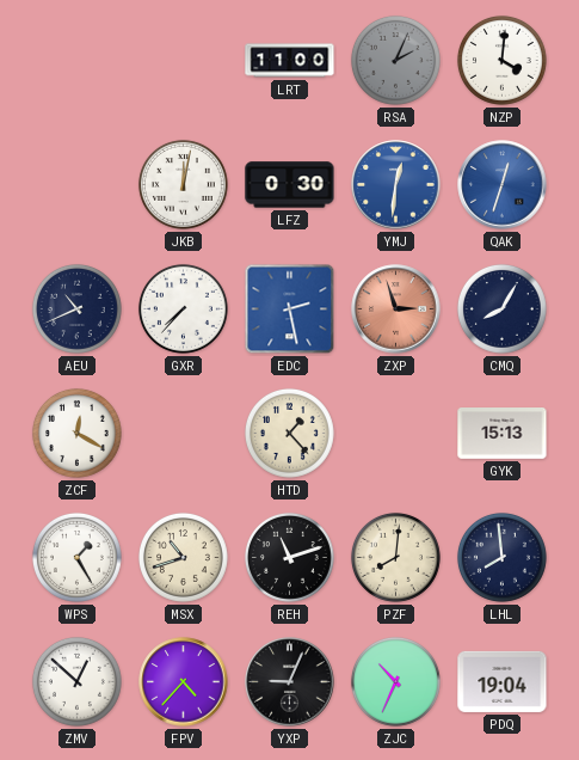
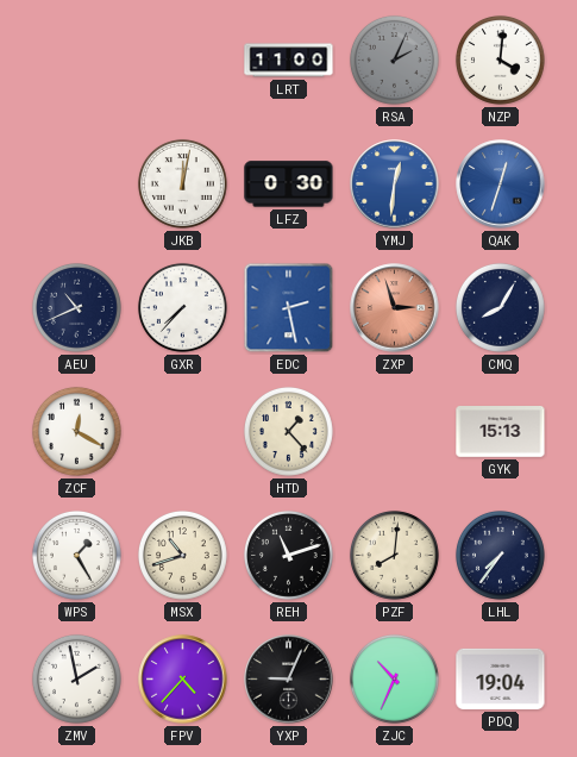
LHL: 7:59 -> 7:36
ZMV: 12:52 -> 1:58
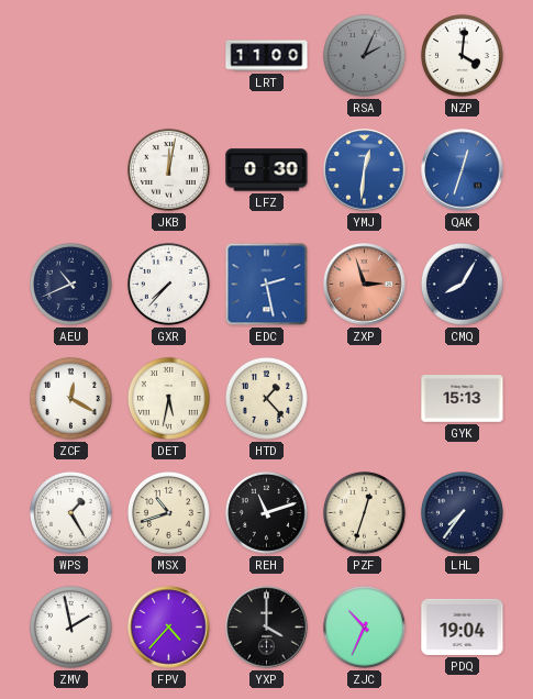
DET: none -> 5:32
PZF: 8:01 -> 12:33
YXP: 9:04 -> 4:00
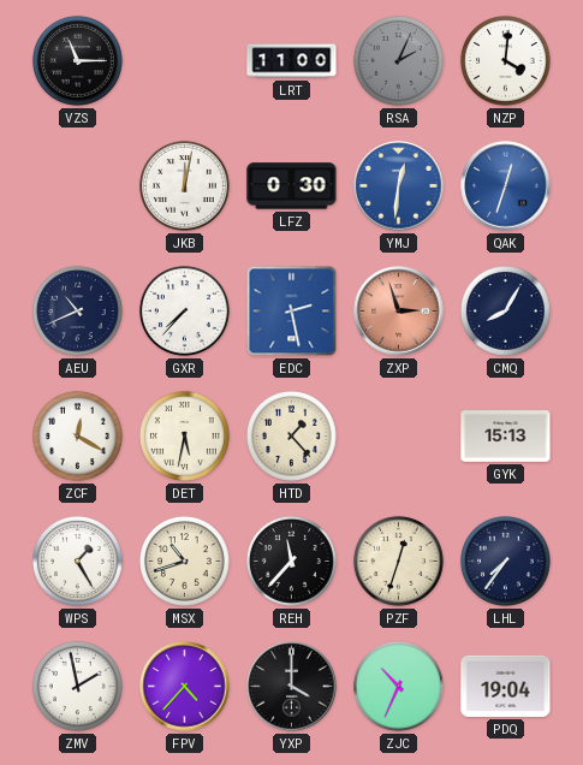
VZS: none -> 11:15
REH: 11:12 -> 11:37
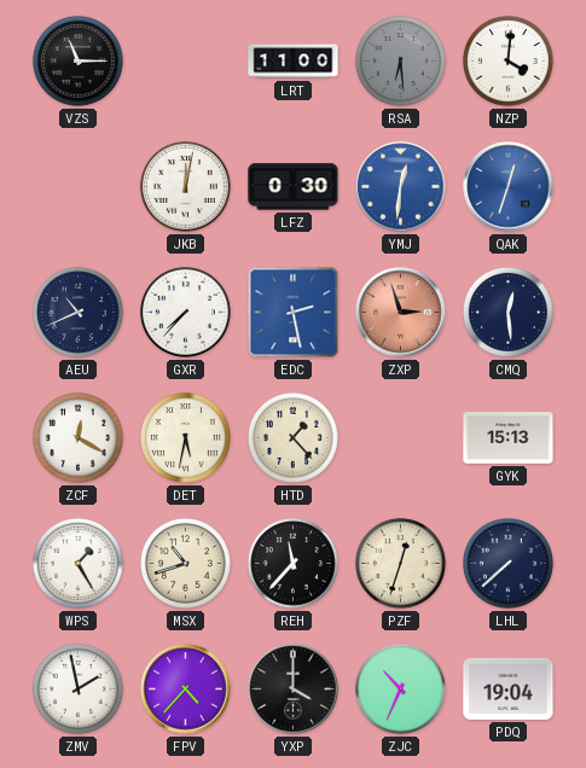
RSA: 2:04 -> 6:29
CMQ: 8:05 -> 12:29
LHL: 7:36 -> 7:38
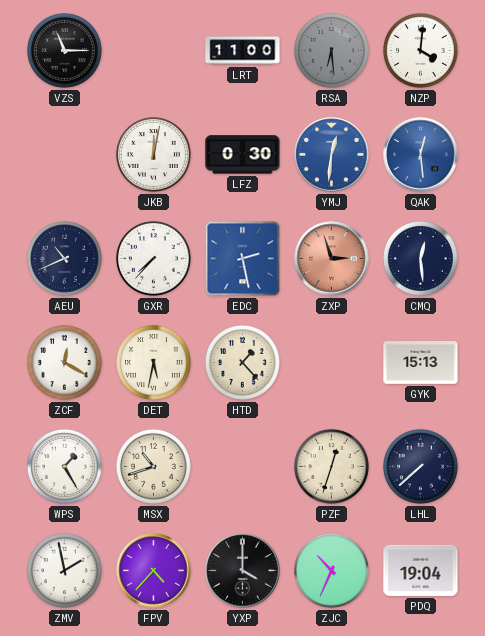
QAK: 12:33 -> 12:29
REH: 11:37 -> none
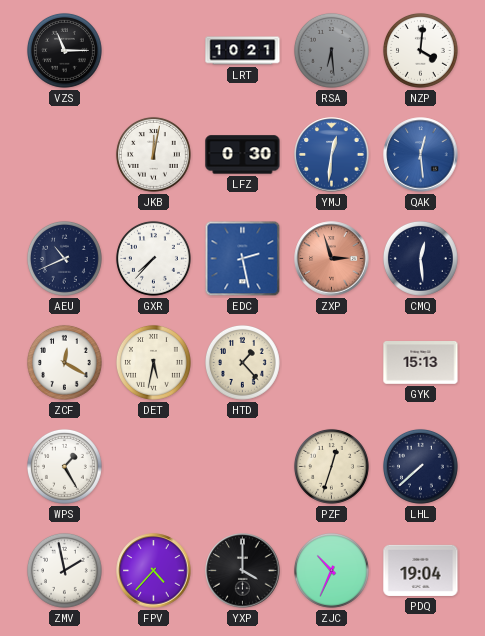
LRT: 11:00 -> 10:21
MSX: 10:42 -> none
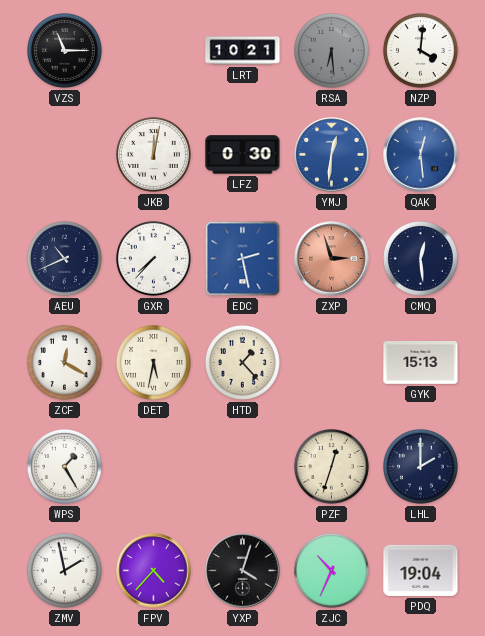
LHL: 7:38 -> 2:00
YXP: 4:00 -> 4:03
